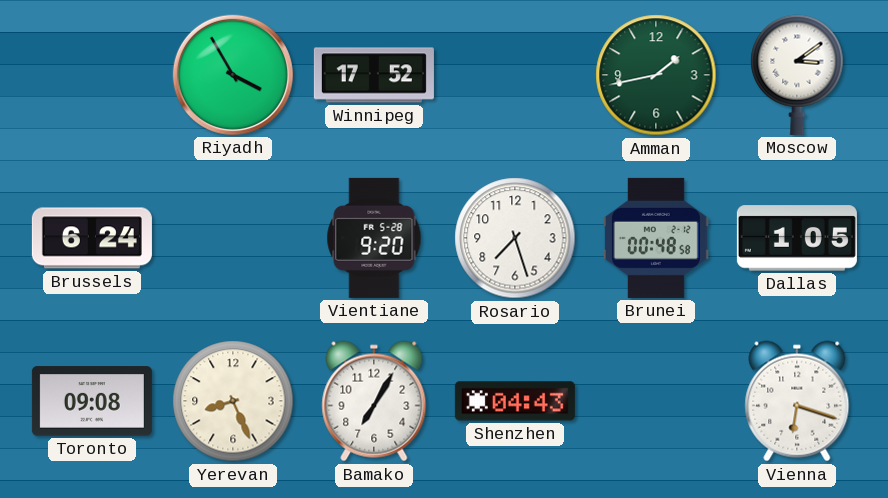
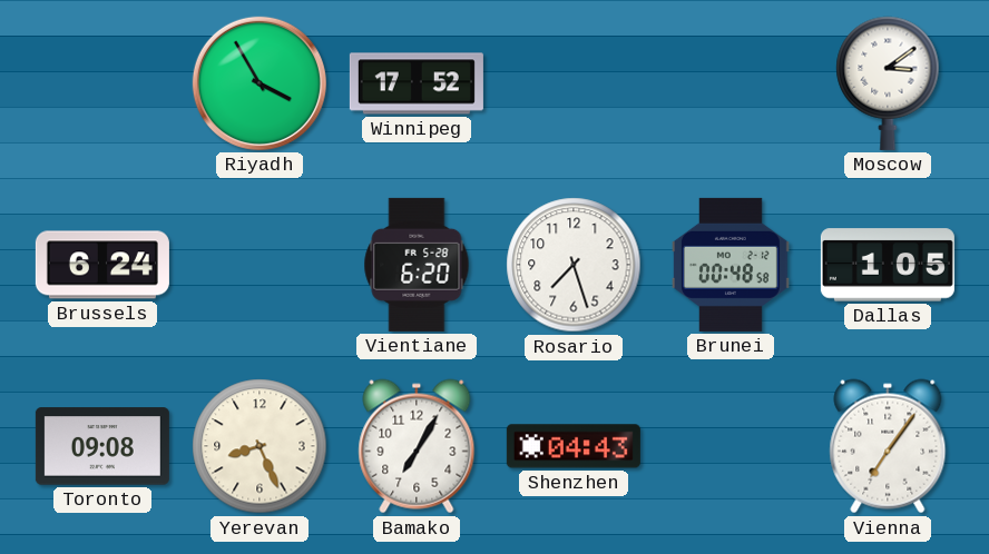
Amman: 1:43 -> none
Vientiane: 9:20 -> 6:20
Vienna: 6:18 -> 7:06
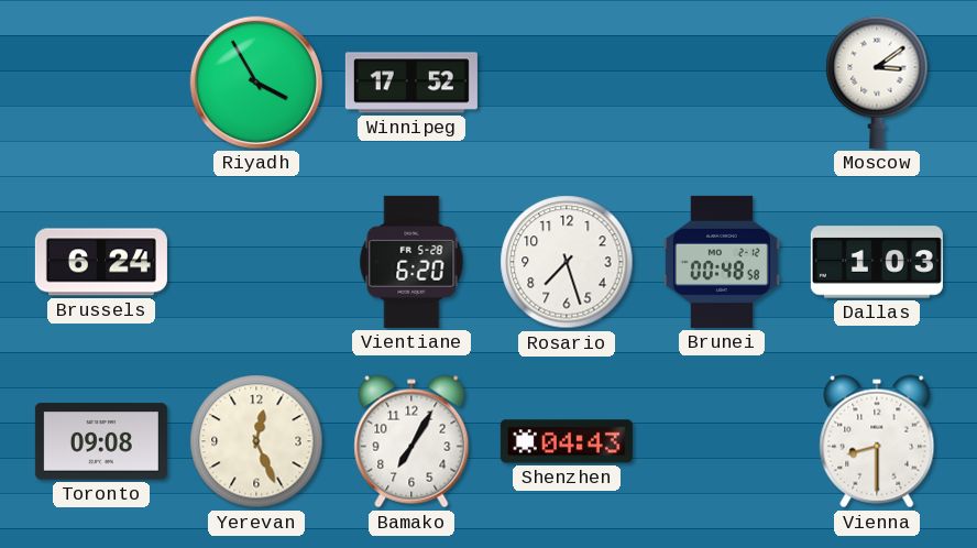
Dallas: 1:05 -> 1:03
Yerevan: 8:26 -> 12:26
Vienna: 7:06 -> 8:30
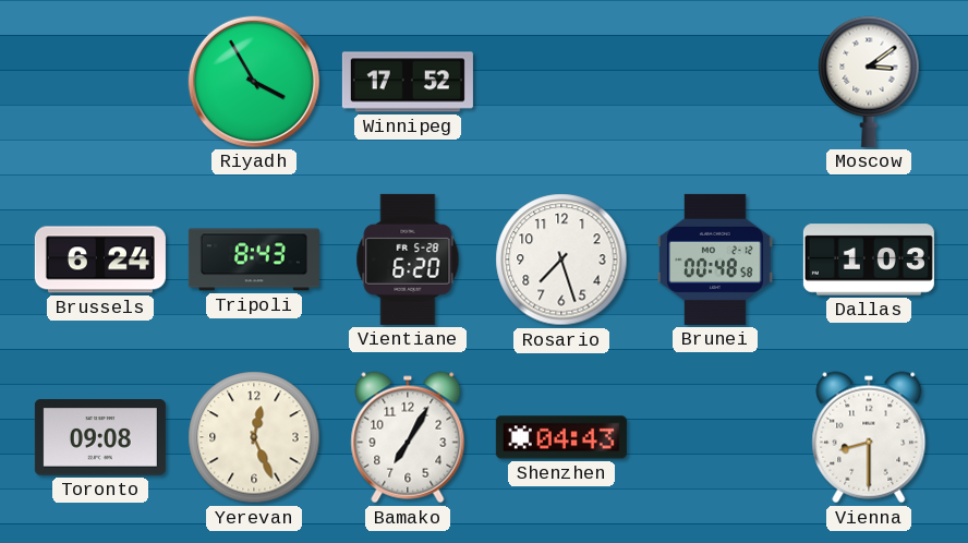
Tripoli: none -> 8:43
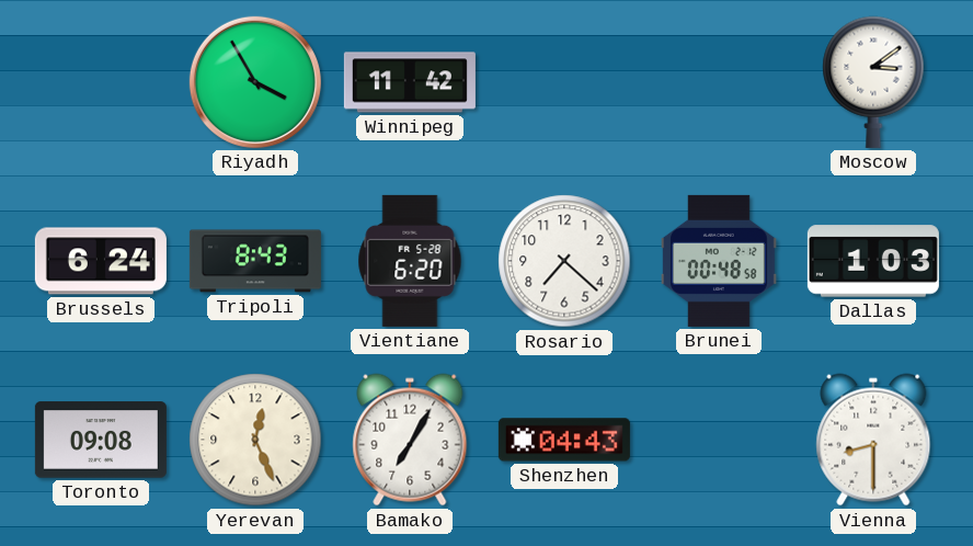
Winnipeg: 17:52 -> 11:42
Rosario: 7:27 -> 7:22
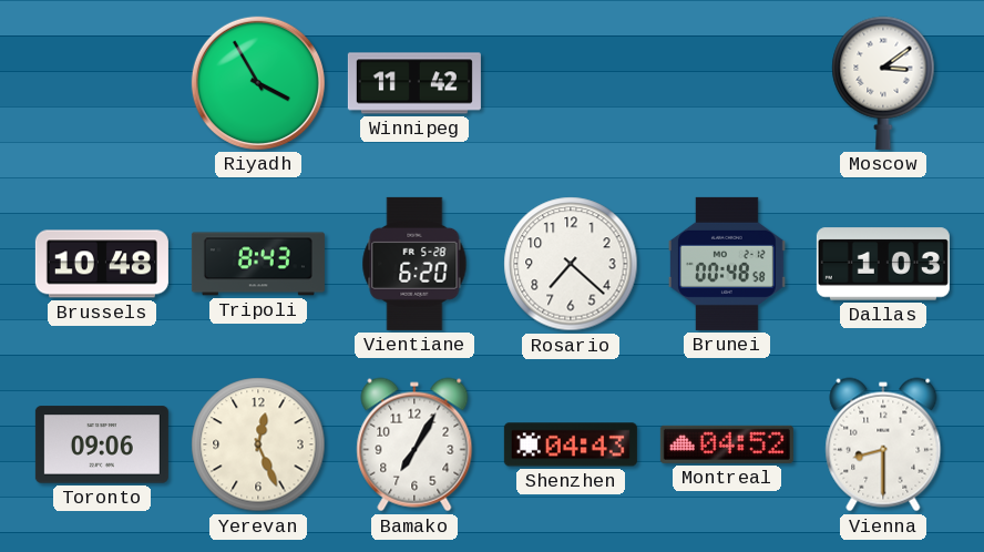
Brussels: 6:24 -> 10:48
Toronto: 09:08 -> 09:06
Montreal: none -> 04:52
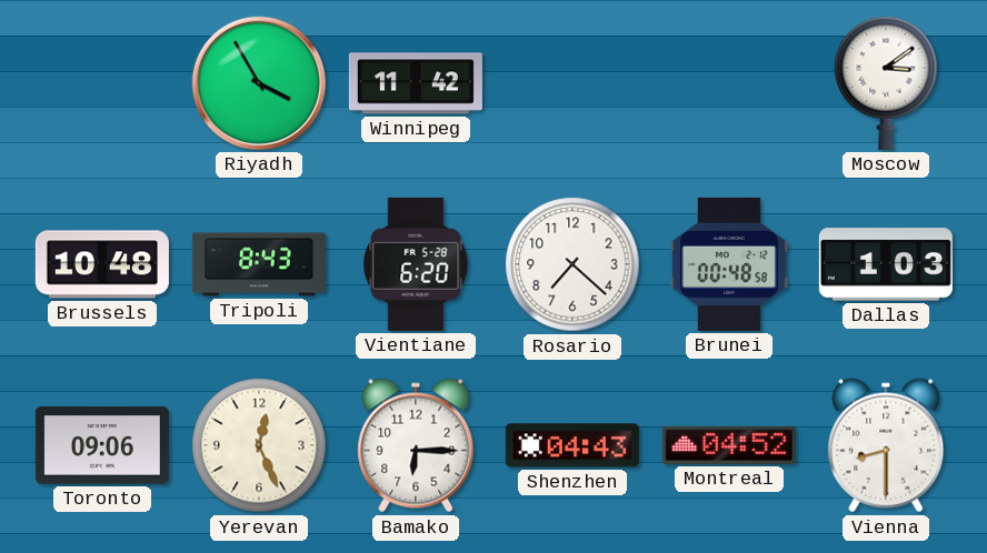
Bamako: 7:05 -> 6:15
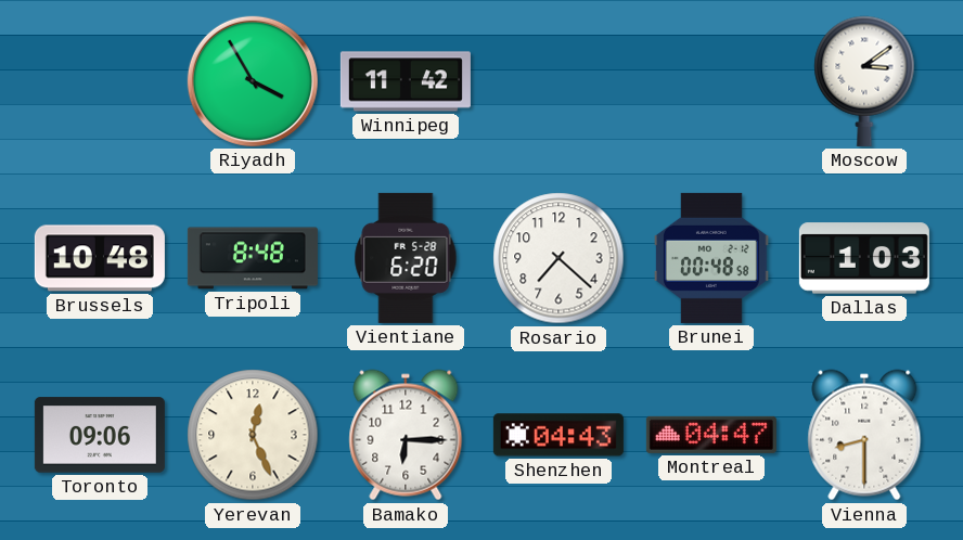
Tripoli: 8:43 -> 8:48
Montreal: 04:52 -> 04:47
